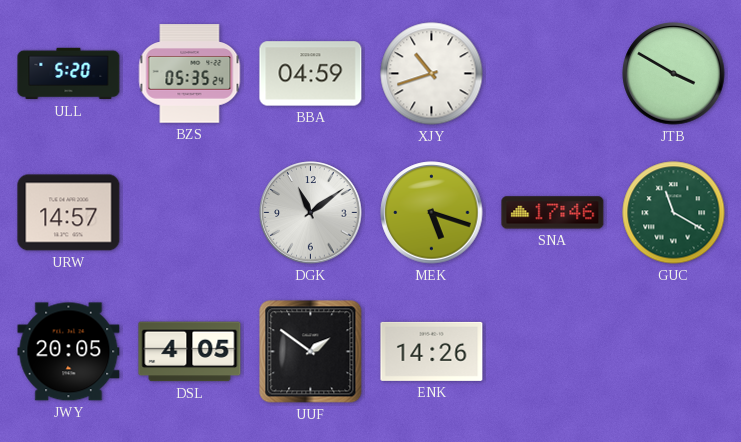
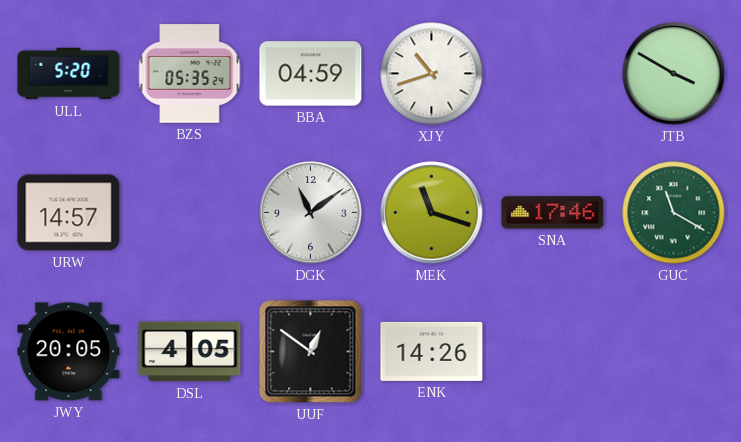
MEK: 5:18 -> 11:18
UUF: 1:51 -> 12:51
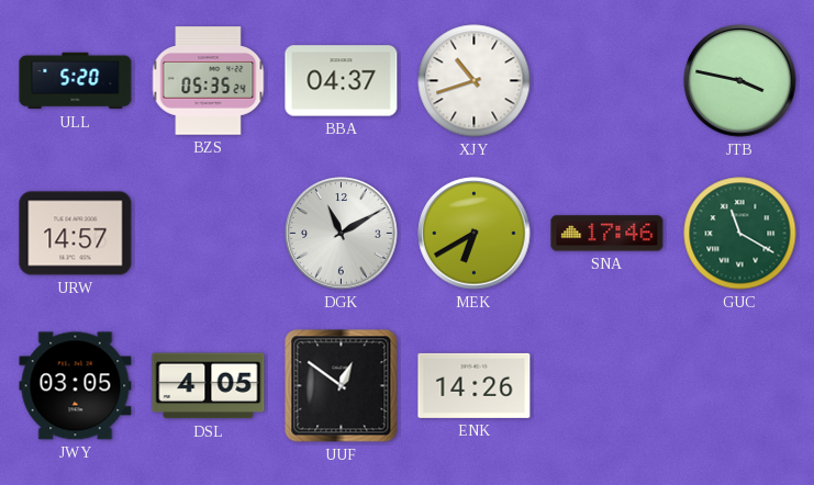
BBA: 04:59 -> 04:37
JTB: 3:50 -> 3:47
DGK: 11:09 -> 11:10
MEK: 11:18 -> 6:40
JWY: 20:05 -> 03:05
